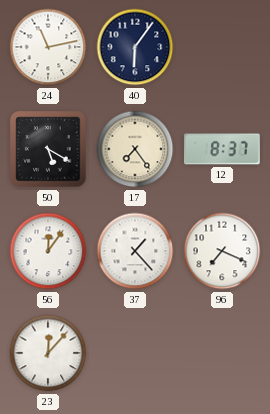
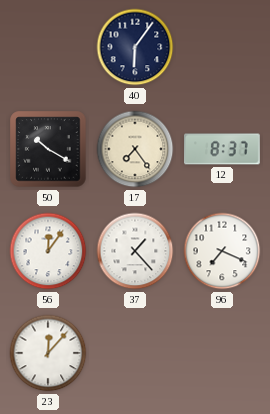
24: 11:13 -> none
50: 5:20 -> 10:20
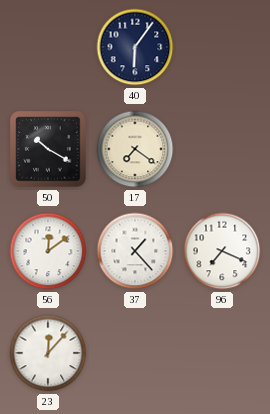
17: 7:24 -> 7:21
12: 8:37 -> none
56: 12:06 -> 12:09
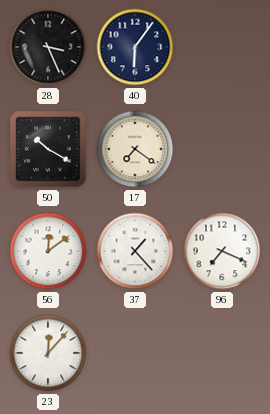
28: none -> 3:26
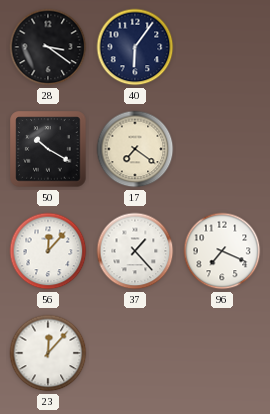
28: 3:26 -> 3:21
56: 12:09 -> 12:07
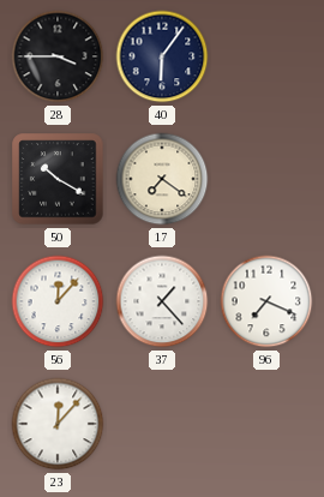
28: 3:21 -> 3:45
